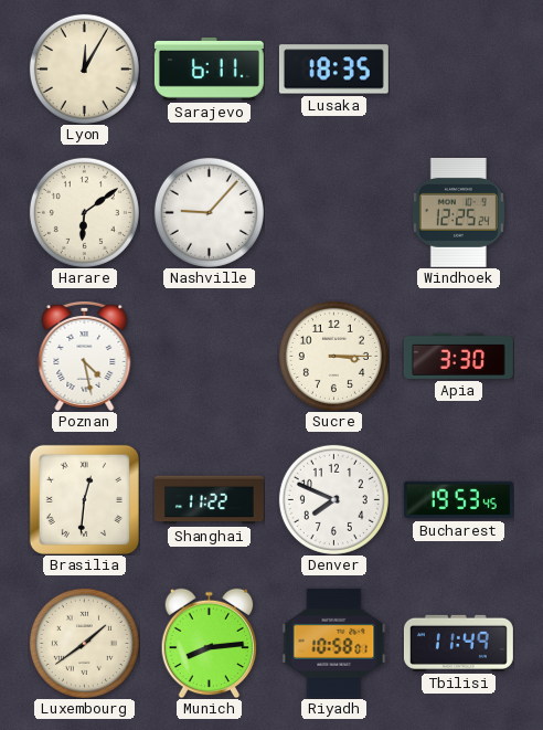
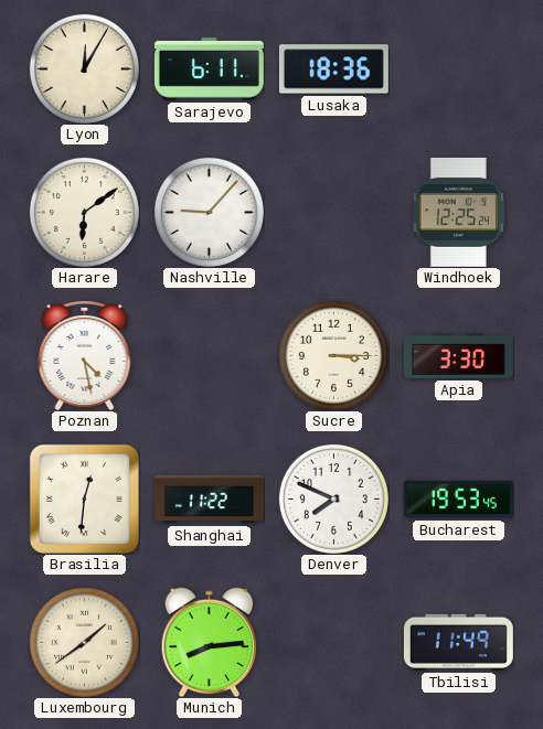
Lusaka: 18:35 -> 18:36
Riyadh: 10:58 -> none
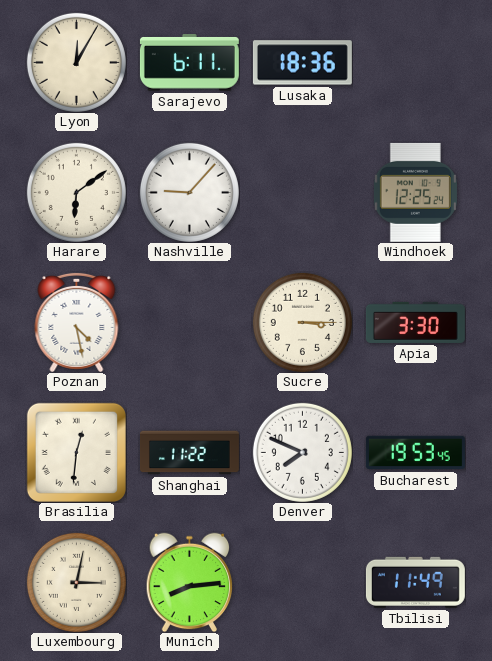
Luxembourg: 1:39 -> 3:02
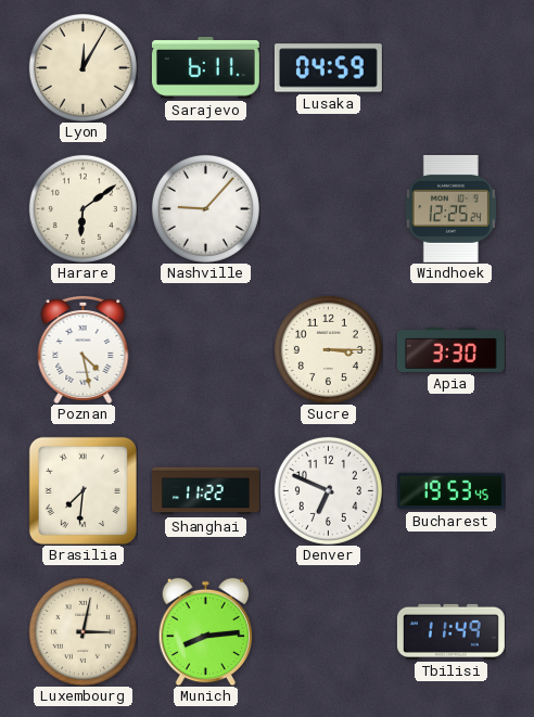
Lusaka: 18:36 -> 04:59
Brasilia: 12:31 -> 7:31
Denver: 7:49 -> 6:49
